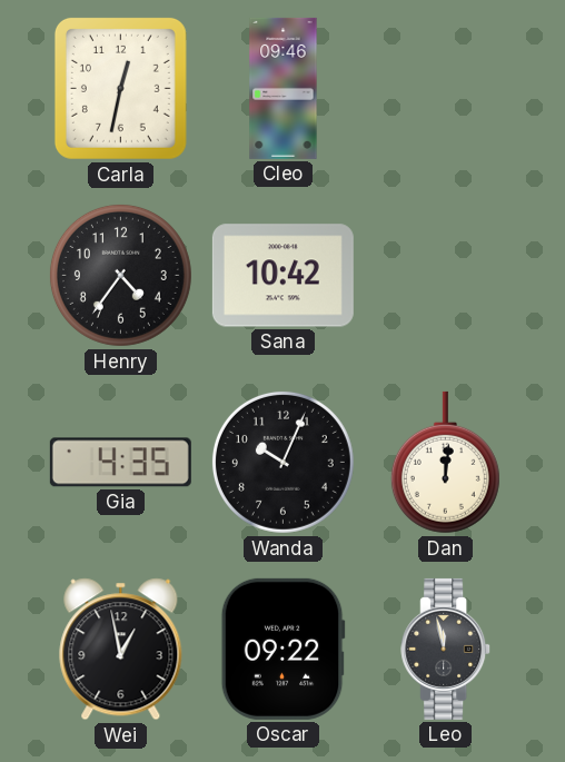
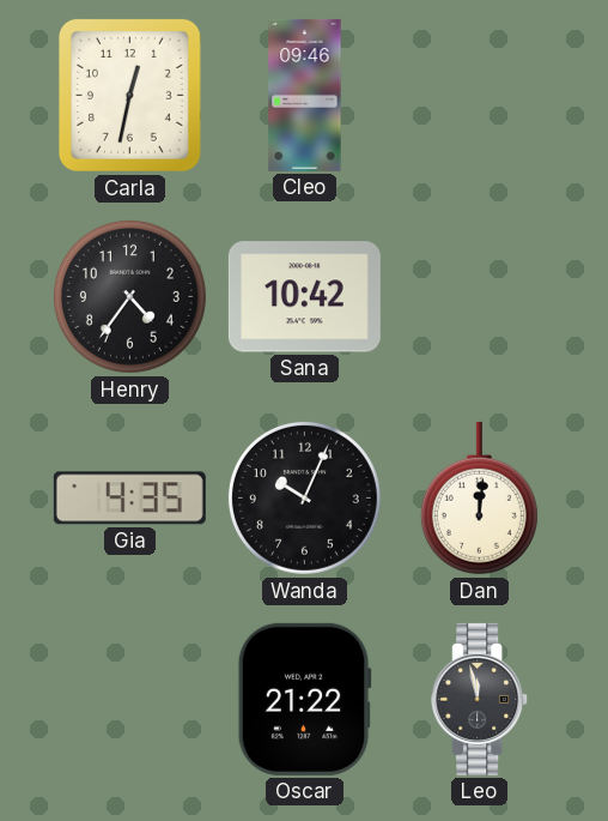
Wei: 12:58 -> none
Oscar: 09:22 -> 21:22
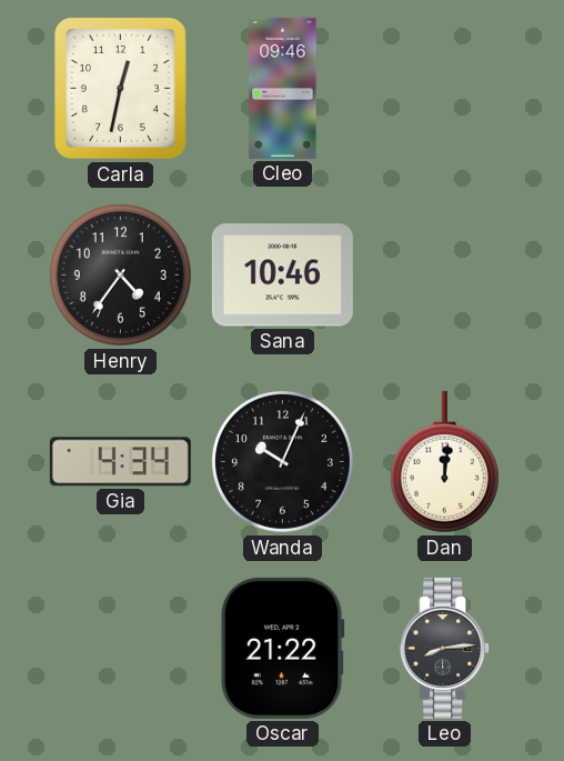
Sana: 10:42 -> 10:46
Gia: 4:35 -> 4:34
Leo: 11:58 -> 8:14
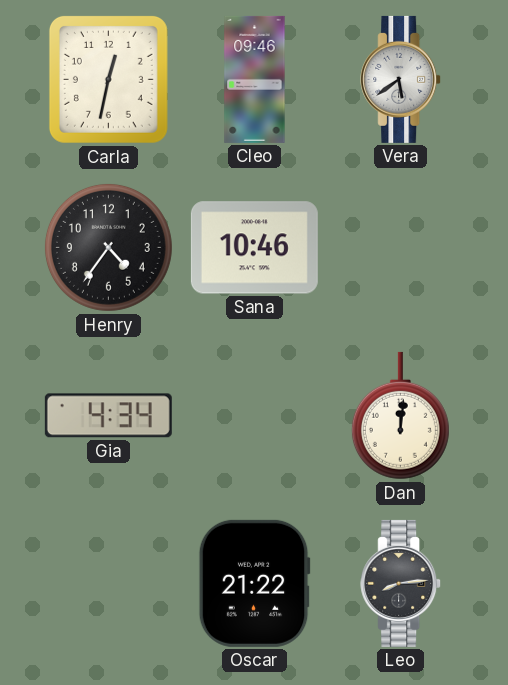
Vera: none -> 5:39
Wanda: 10:04 -> none
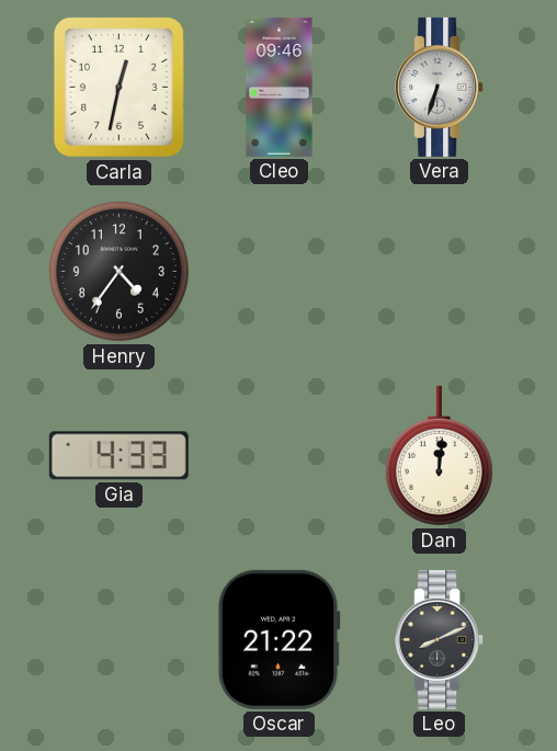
Vera: 5:39 -> 6:33
Sana: 10:46 -> none
Gia: 4:34 -> 4:33
Leo: 8:14 -> 8:11
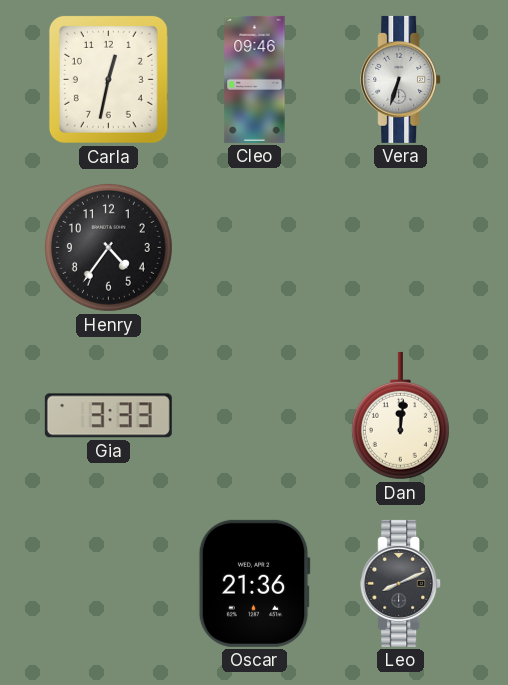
Gia: 4:33 -> 3:33
Oscar: 21:22 -> 21:36
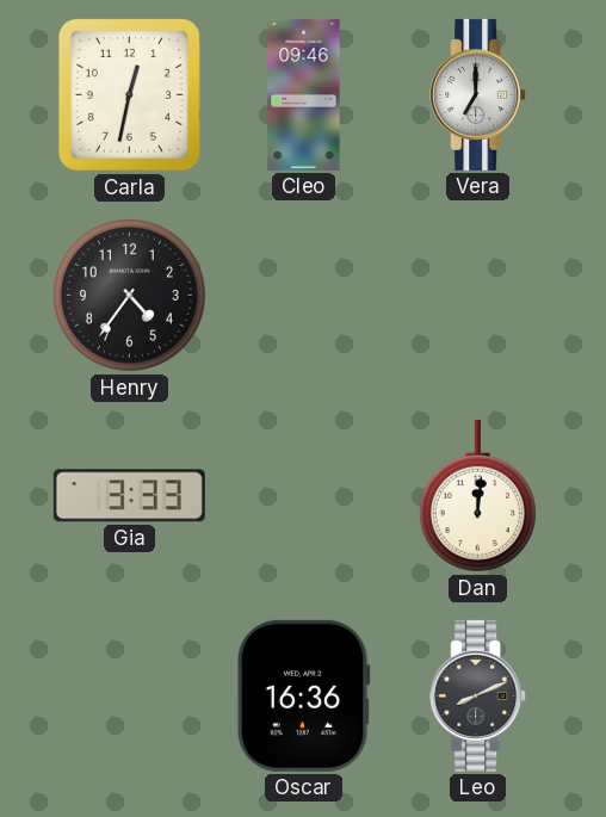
Vera: 6:33 -> 7:00
Oscar: 21:36 -> 16:36
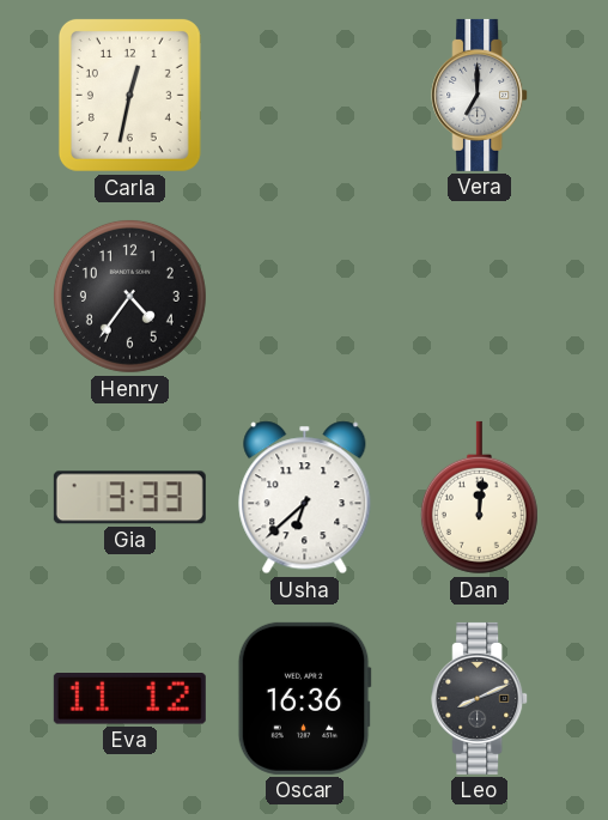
Cleo: 09:46 -> none
Usha: none -> 6:38
Eva: none -> 11:12
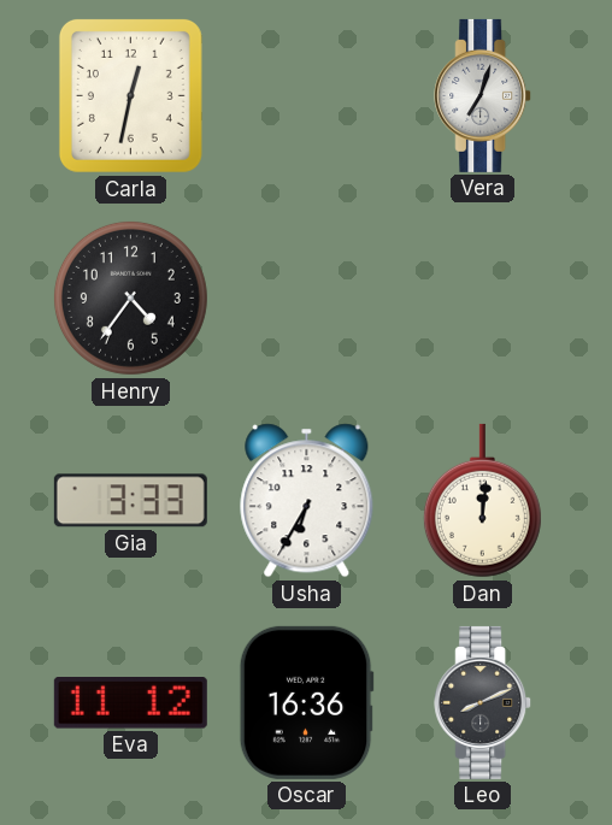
Vera: 7:00 -> 7:03
Usha: 6:38 -> 6:35
